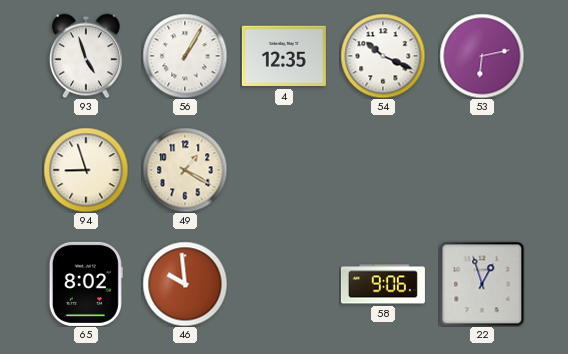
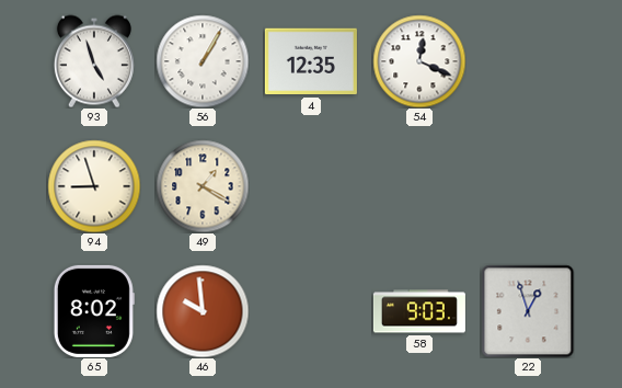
54: 10:19 -> 12:19
53: 6:13 -> none
58: 9:06 -> 9:03
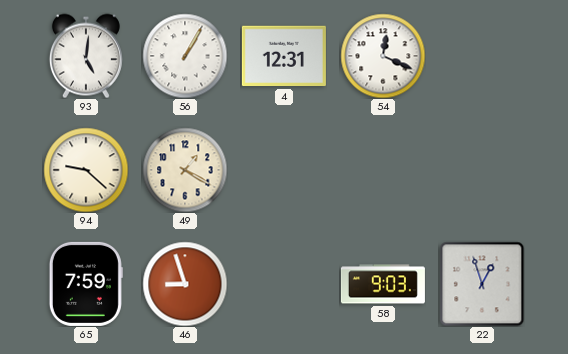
93: 4:57 -> 5:01
4: 12:35 -> 12:31
94: 8:57 -> 9:22
65: 8:02 -> 7:59
46: 9:59 -> 8:57
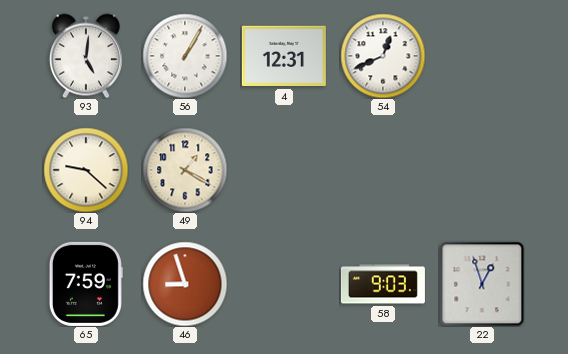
54: 12:19 -> 12:41
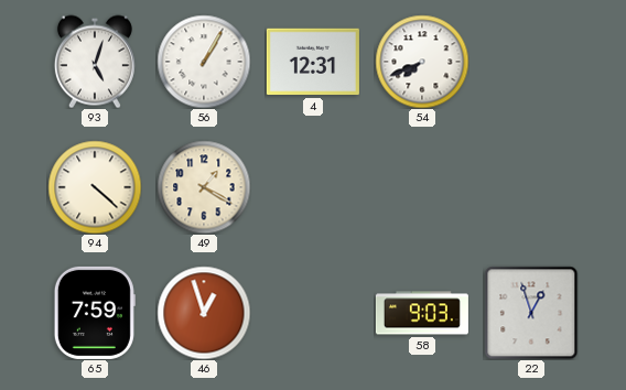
93: 5:01 -> 5:03
54: 12:41 -> 7:41
94: 9:22 -> 4:22
46: 8:57 -> 12:57
